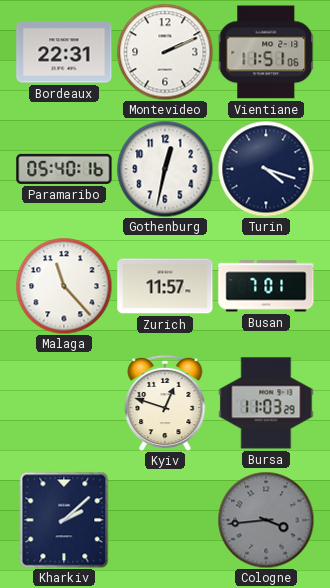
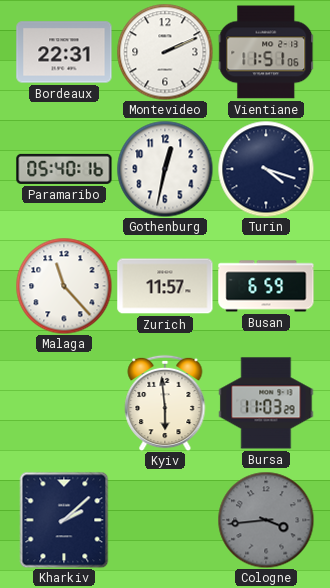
Busan: 7:01 -> 6:59
Kyiv: 12:48 -> 5:59
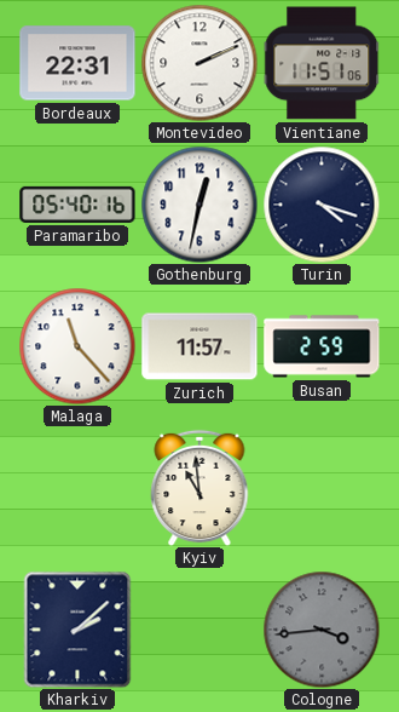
Busan: 6:59 -> 2:59
Kyiv: 5:59 -> 10:59
Bursa: 11:03 -> none
